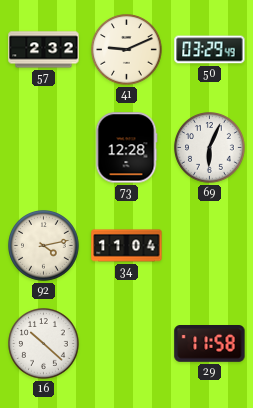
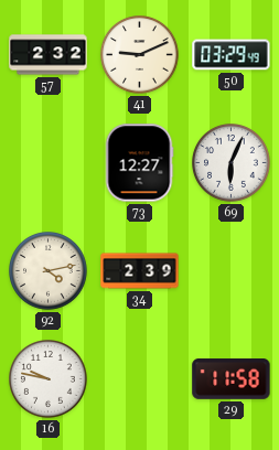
73: 12:28 -> 12:27
34: 11:04 -> 2:39
16: 10:22 -> 9:47
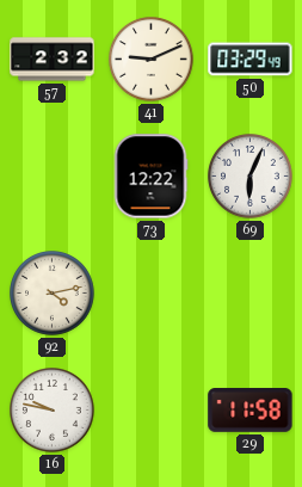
73: 12:27 -> 12:22
34: 2:39 -> none
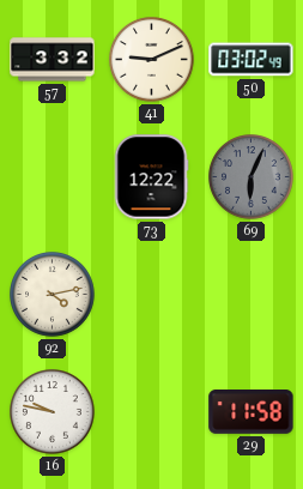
57: 2:32 -> 3:32
50: 03:29 -> 03:02
69 dial: white -> grey
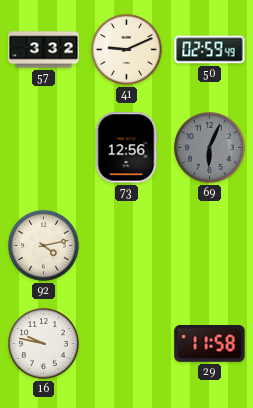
50: 03:02 -> 02:59
73: 12:22 -> 12:56
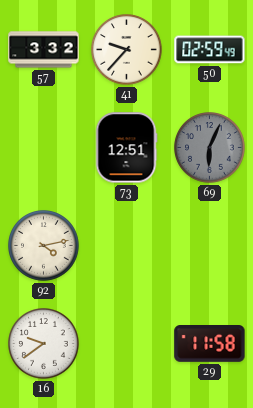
41: 9:11 -> 9:37
73: 12:56 -> 12:51
16: 9:47 -> 9:39
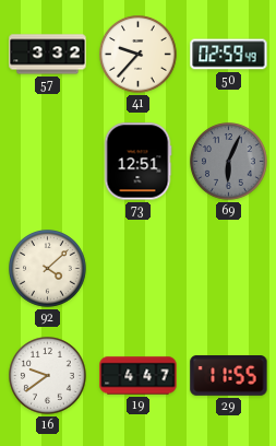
92: 4:13 -> 4:08
19: none -> 4:47
29: 11:58 -> 11:55
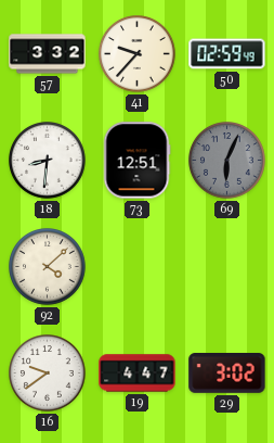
18: none -> 8:31
29: 11:55 -> 3:02
